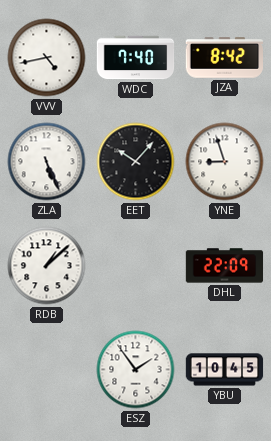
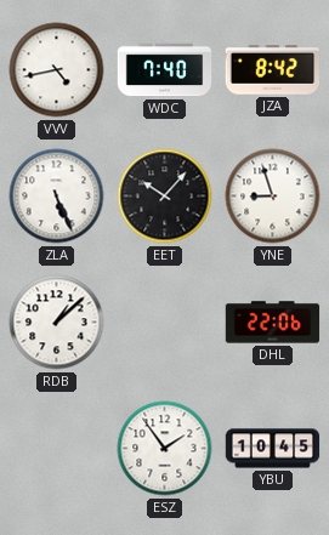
DHL: 22:09 -> 22:06
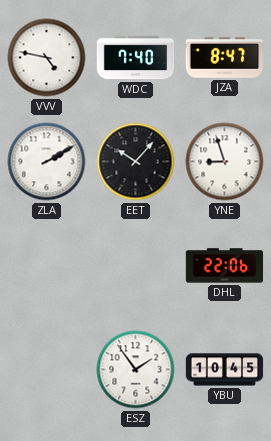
VVV: 4:43 -> 4:47
JZA: 8:42 -> 8:47
ZLA: 5:26 -> 2:10
RDB: 1:08 -> none
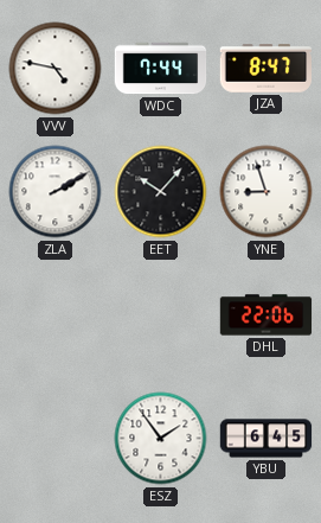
WDC: 7:40 -> 7:44
YBU: 10:45 -> 6:45
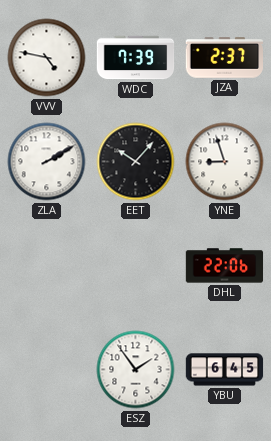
WDC: 7:44 -> 7:39
JZA: 8:47 -> 2:37
